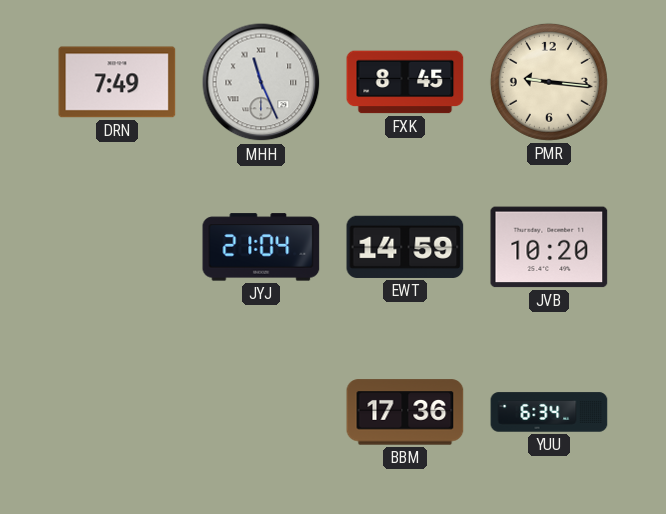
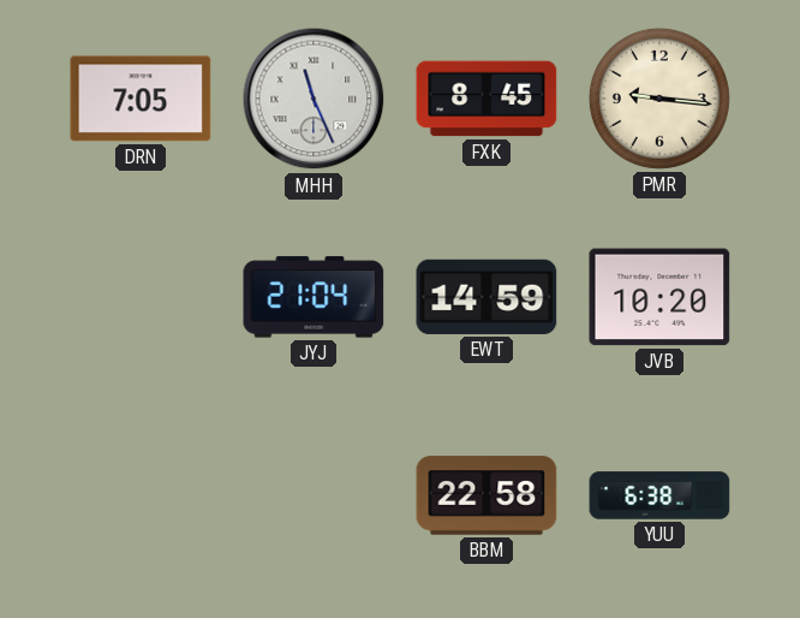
DRN: 7:49 -> 7:05
BBM: 17:36 -> 22:58
YUU: 6:34 -> 6:38
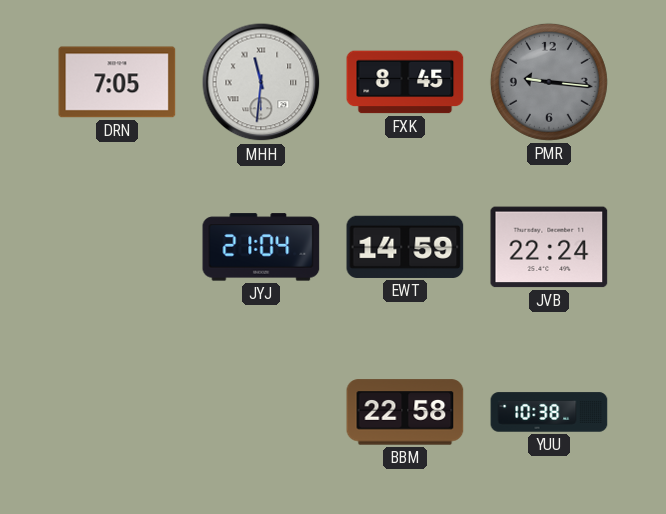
MHH: 11:26 -> 11:31
PMR dial: cream -> grey
JVB: 10:20 -> 22:24
YUU: 6:38 -> 10:38
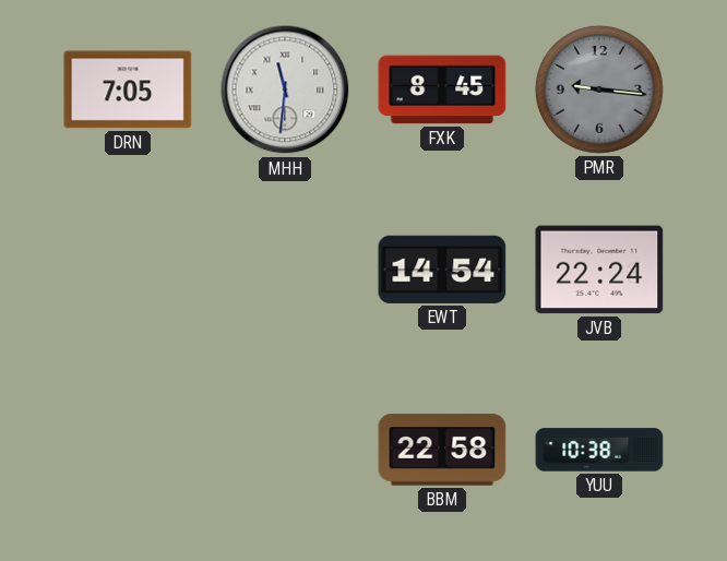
JYJ: 21:04 -> none
EWT: 14:59 -> 14:54
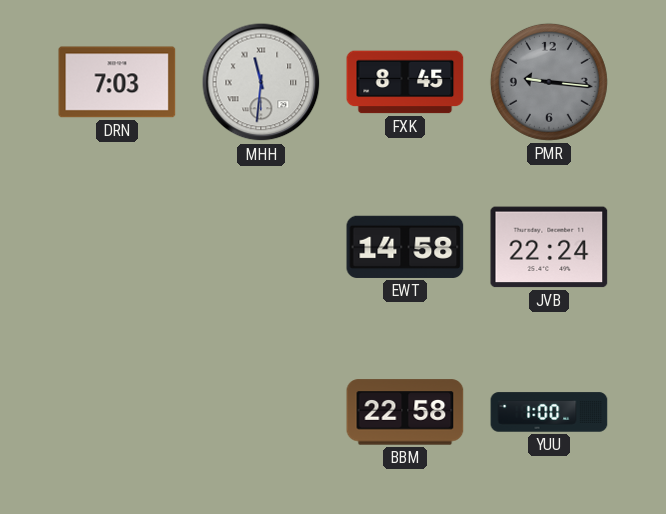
DRN: 7:05 -> 7:03
EWT: 14:54 -> 14:58
YUU: 10:38 -> 1:00
